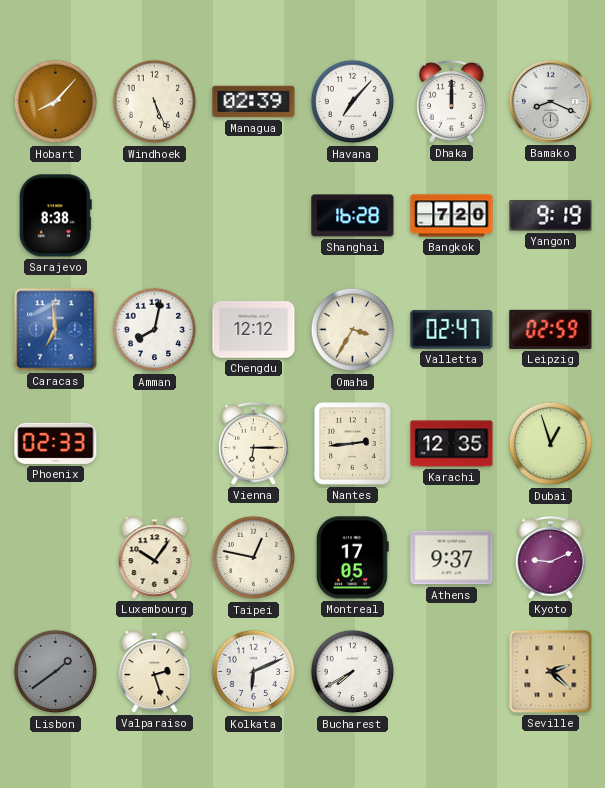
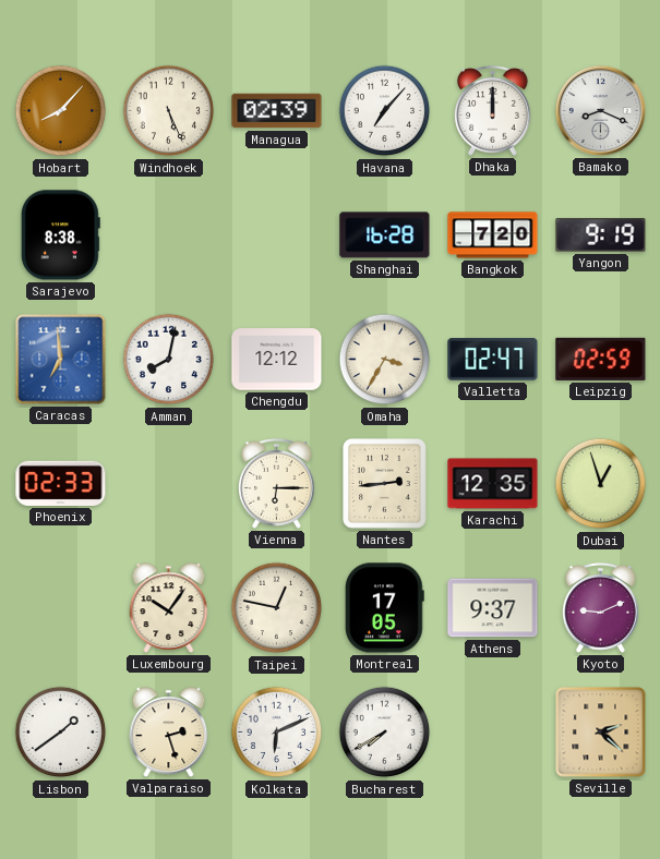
Lisbon dial: grey -> white
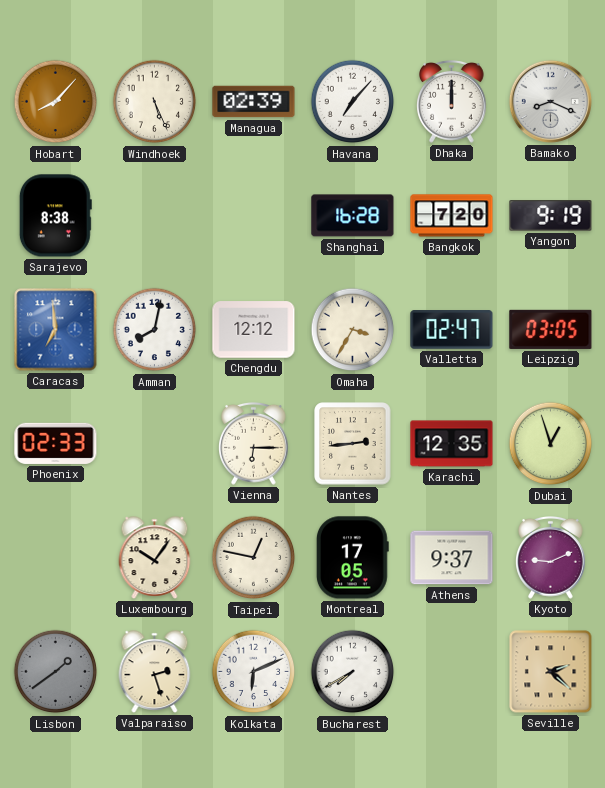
Leipzig: 02:59 -> 03:05
Lisbon dial: white -> grey
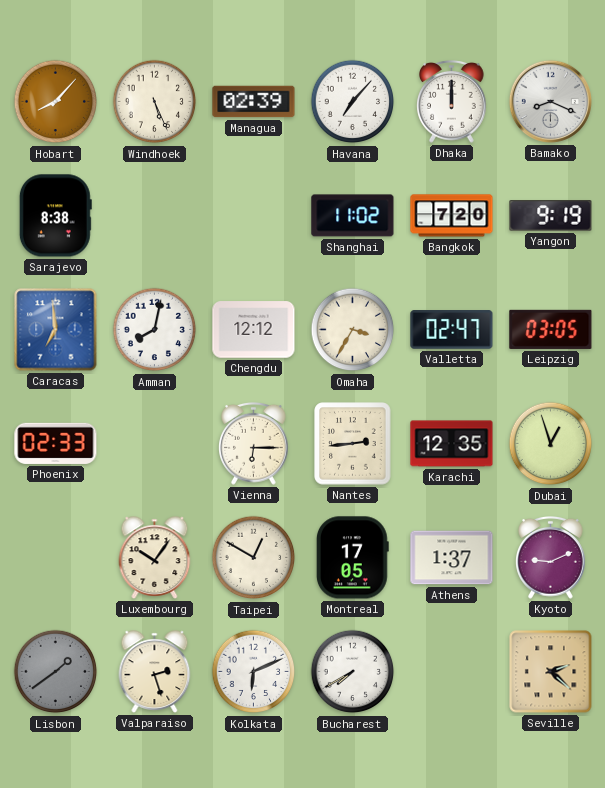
Shanghai: 16:28 -> 11:02
Taipei: 12:47 -> 12:50
Athens: 9:37 -> 1:37
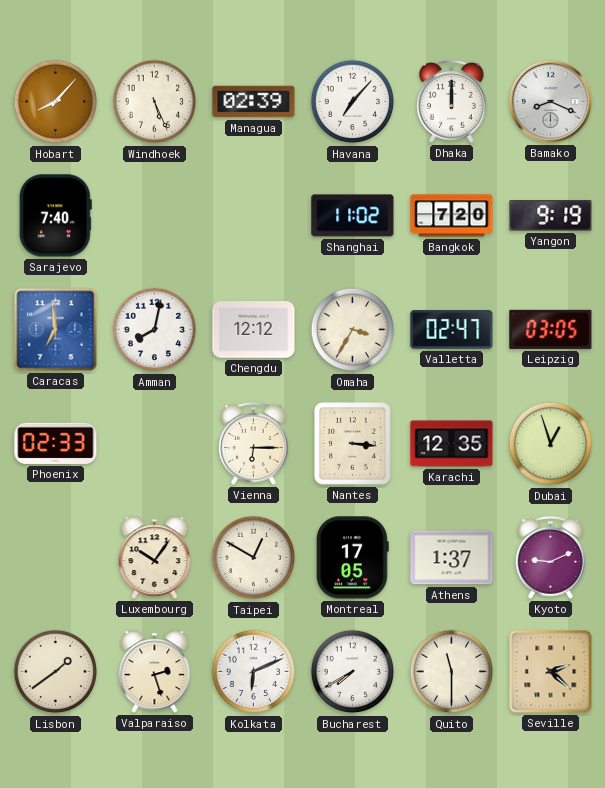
Sarajevo: 8:38 -> 7:40
Nantes: 2:44 -> 3:16
Lisbon dial: grey -> cream
Quito: none -> 11:30
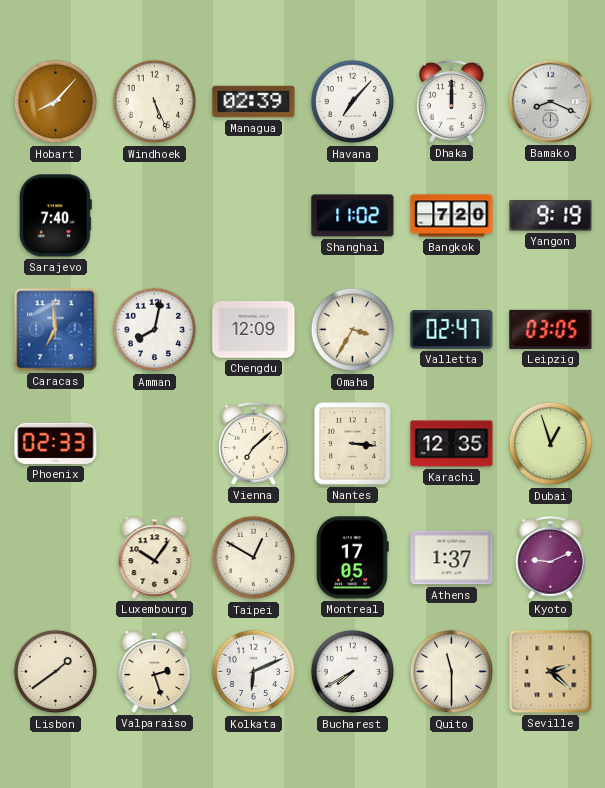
Chengdu: 12:12 -> 12:09
Vienna: 6:15 -> 7:08
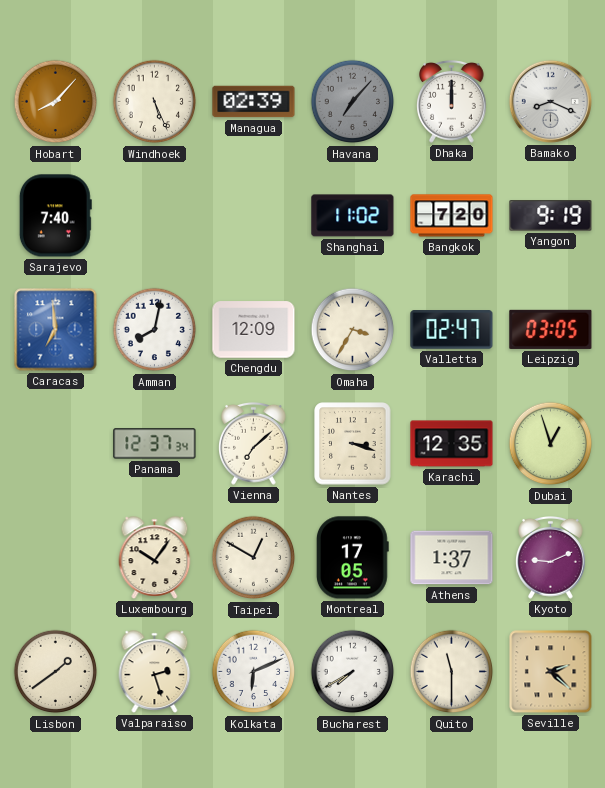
Havana dial: white -> grey
Phoenix: 02:33 -> none
Panama: none -> 12:37
Nantes: 3:16 -> 3:18
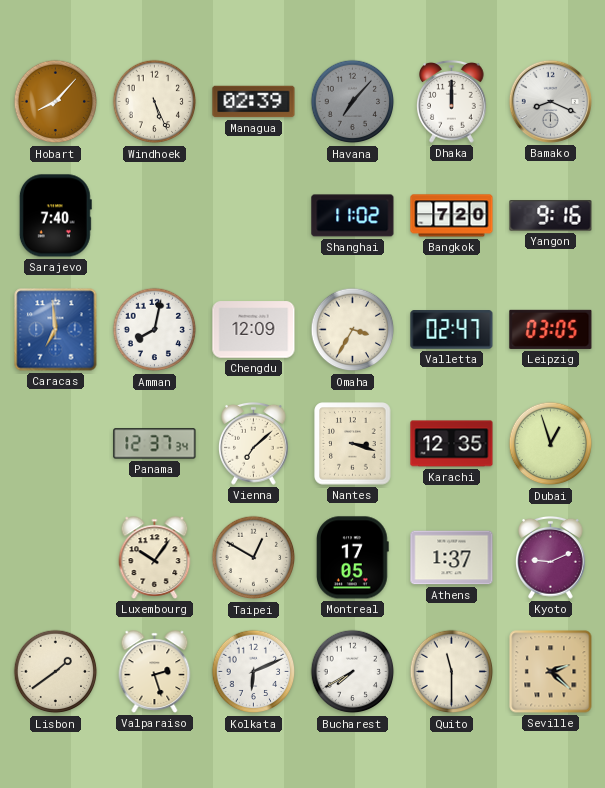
Yangon: 9:19 -> 9:16
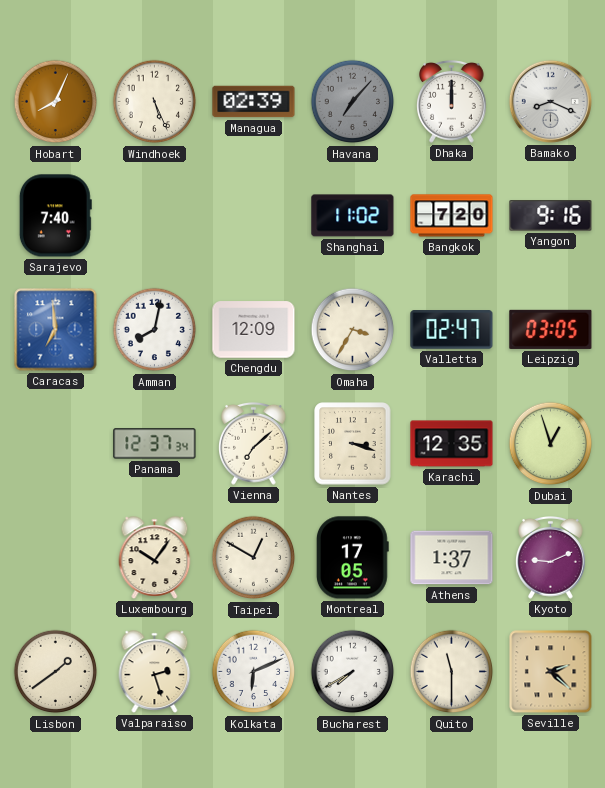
Hobart: 8:07 -> 8:04
